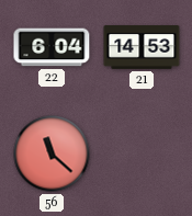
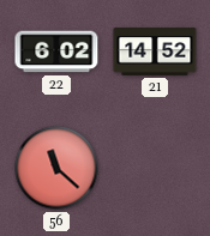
22: 6:04 -> 6:02
21: 14:53 -> 14:52
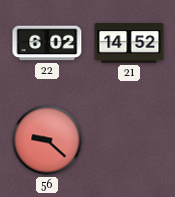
56: 11:22 -> 9:22
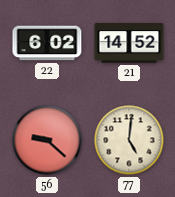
77: none -> 5:01
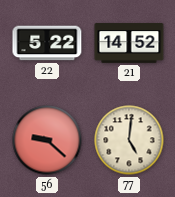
22: 6:02 -> 5:22
